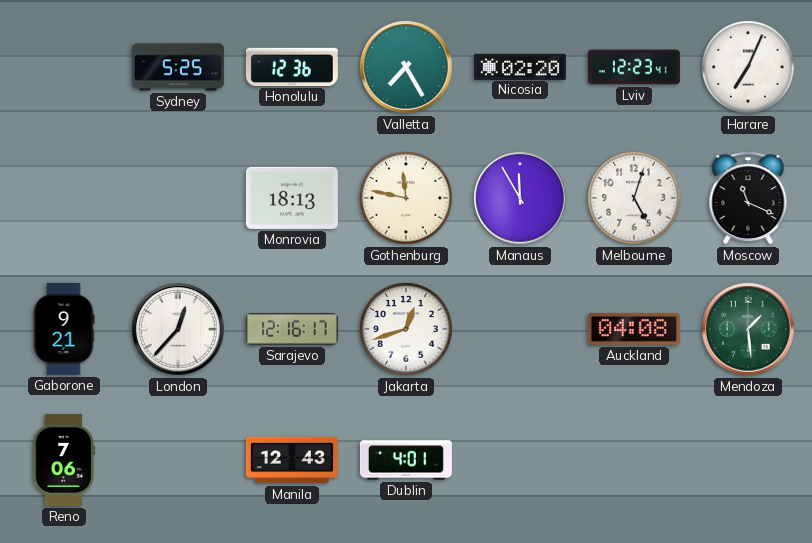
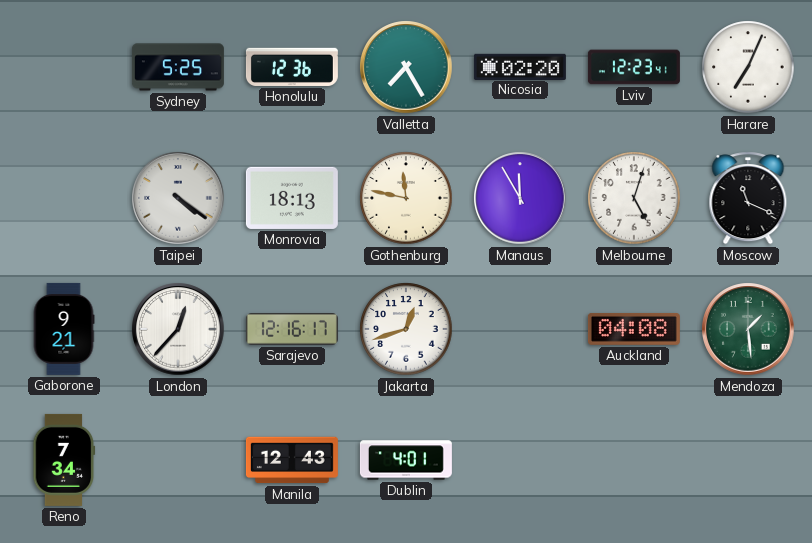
Taipei: none -> 4:21
Reno: 7:06 -> 7:34
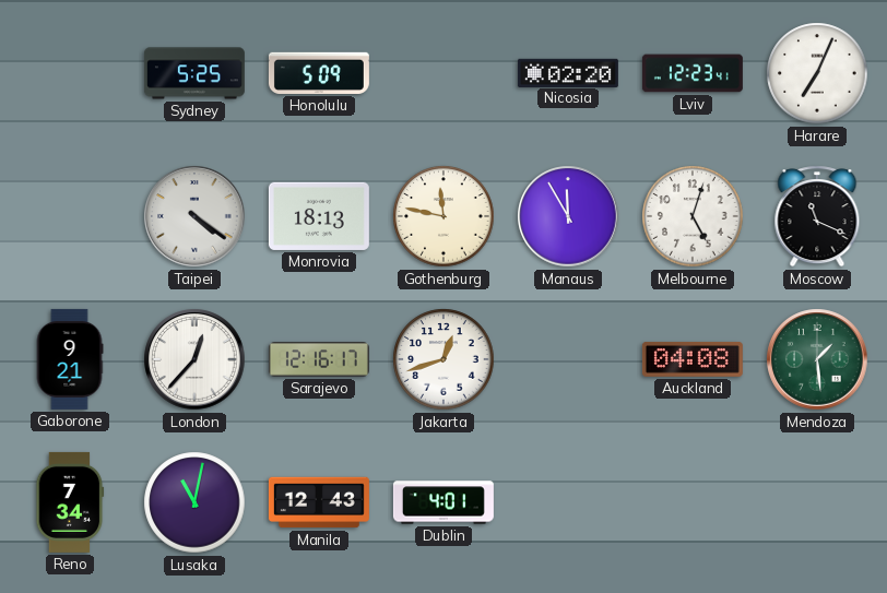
Honolulu: 12:36 -> 5:09
Valletta: 7:25 -> none
Lusaka: none -> 11:02
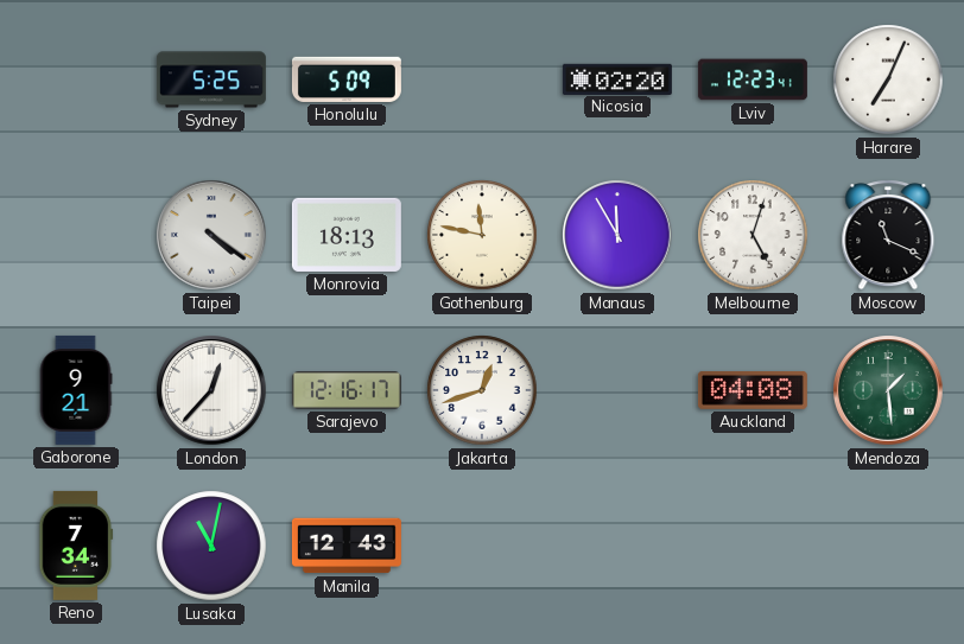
Dublin: 4:01 -> none
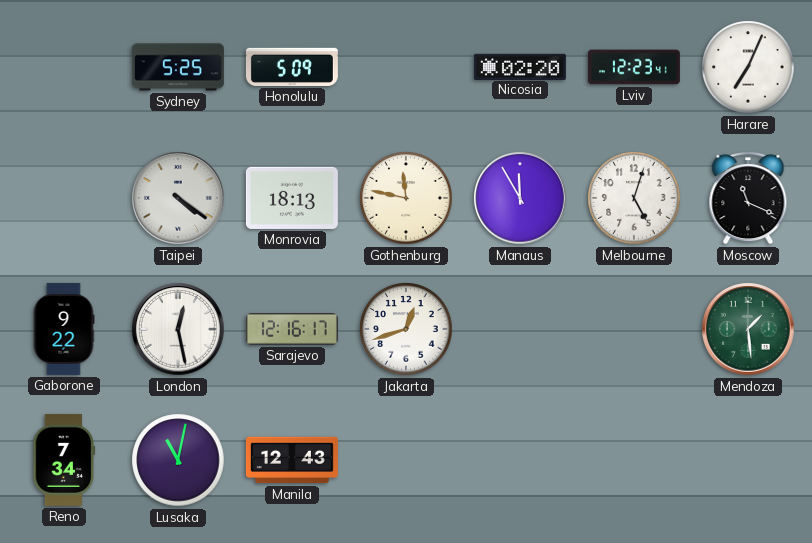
Gaborone: 9:21 -> 9:22
London: 12:37 -> 12:28
Auckland: 04:08 -> none
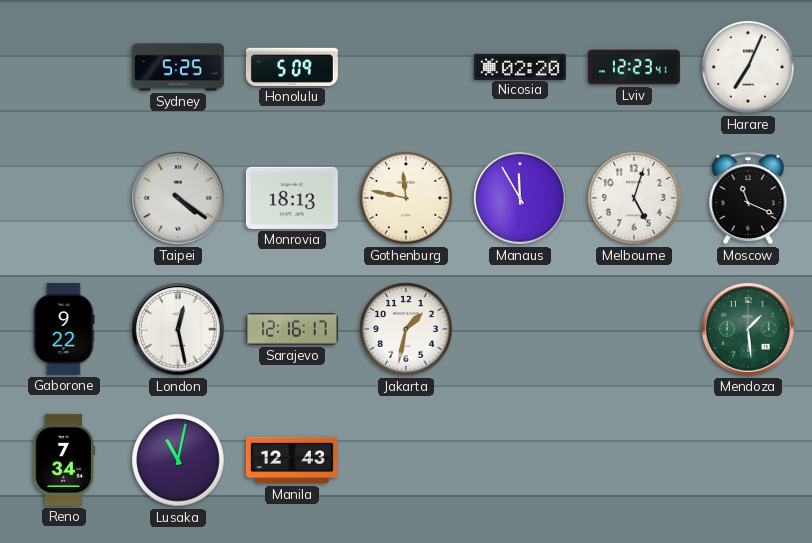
Jakarta: 12:42 -> 1:32
